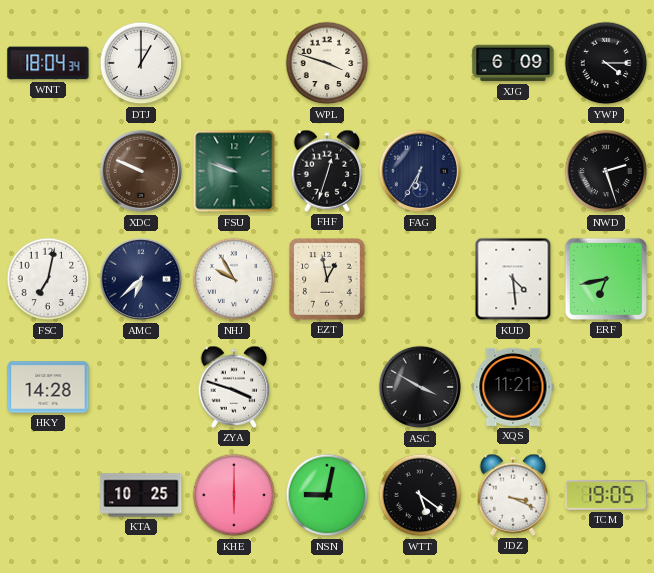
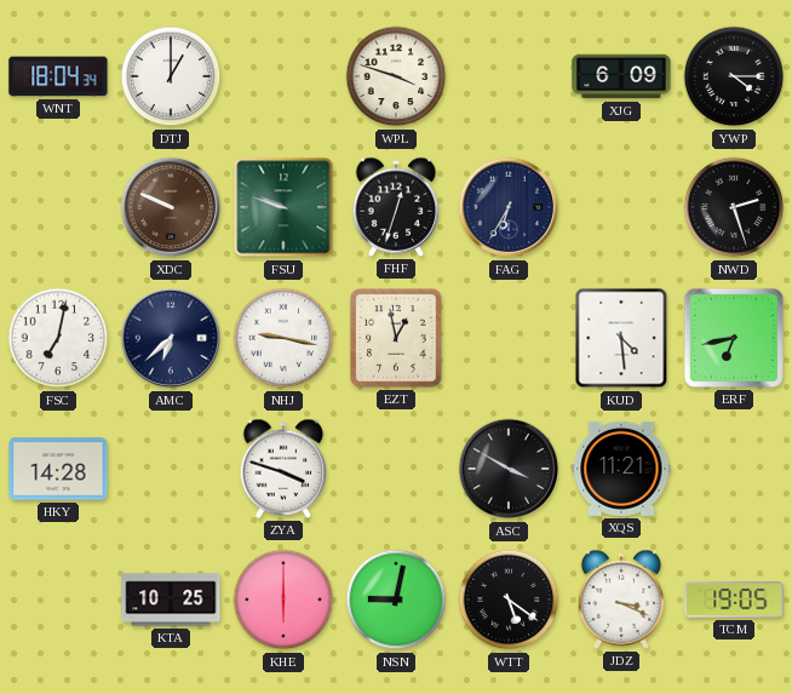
NHJ: 9:55 -> 9:17
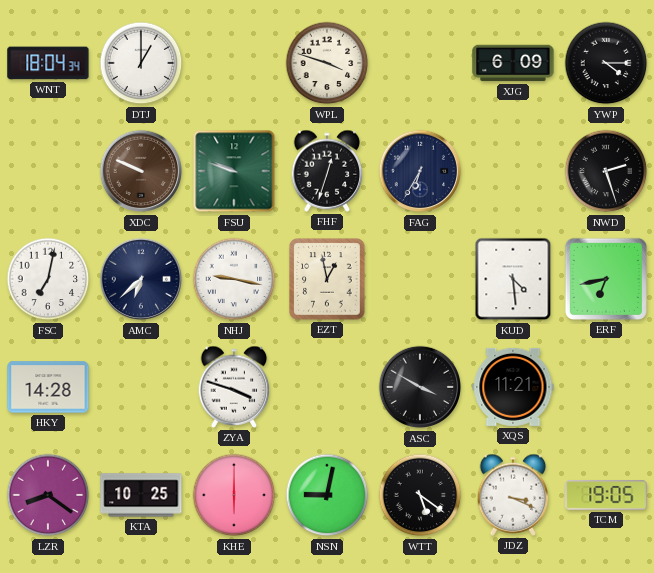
LZR: none -> 8:21
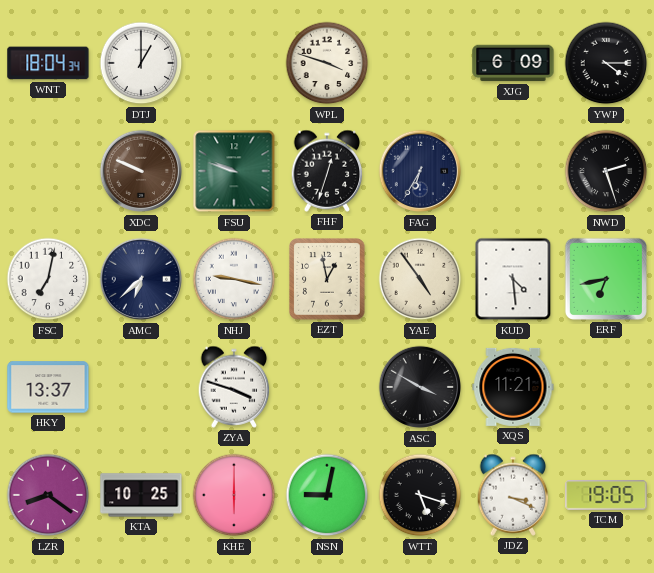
YAE: none -> 4:54
HKY: 14:28 -> 13:37
WTT: 5:21 -> 5:18
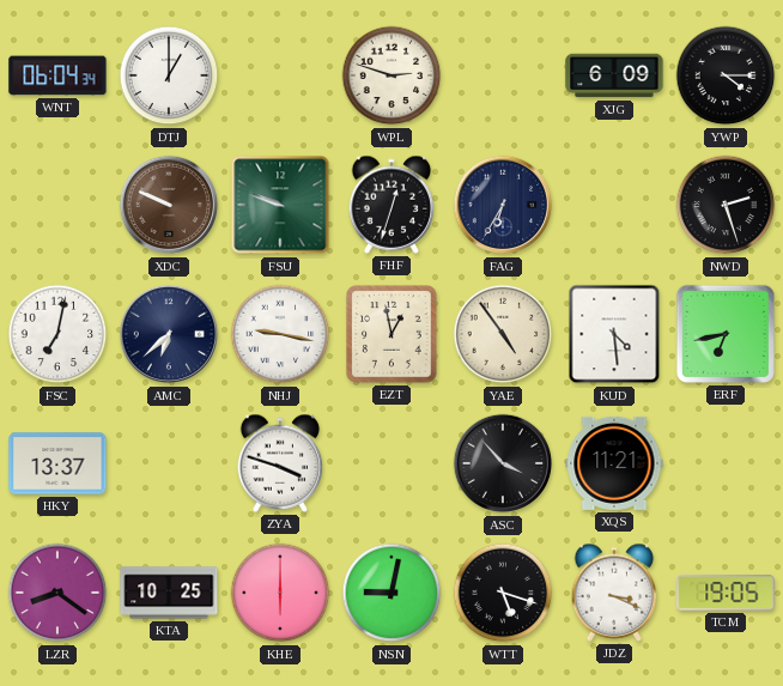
WNT: 18:04 -> 06:04
WPL: 3:48 -> 2:48
ASC: 3:50 -> 3:53
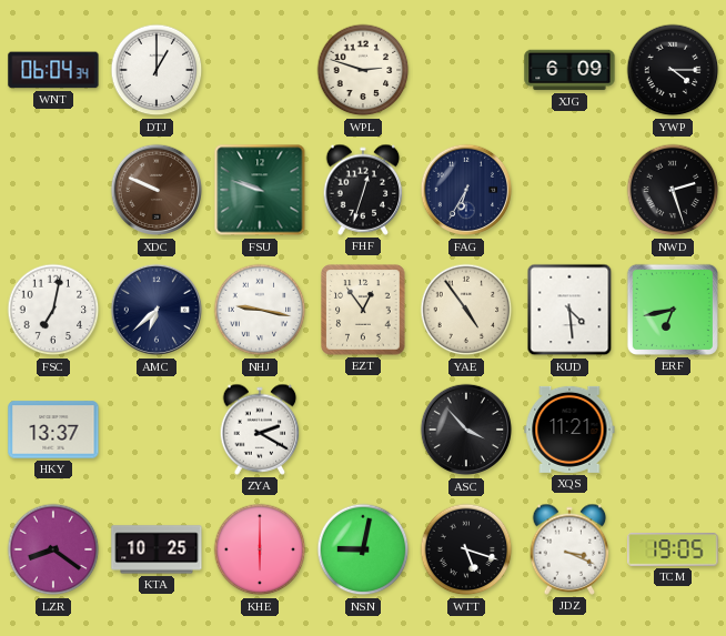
EZT: 12:58 -> 12:54
ZYA: 3:48 -> 2:20
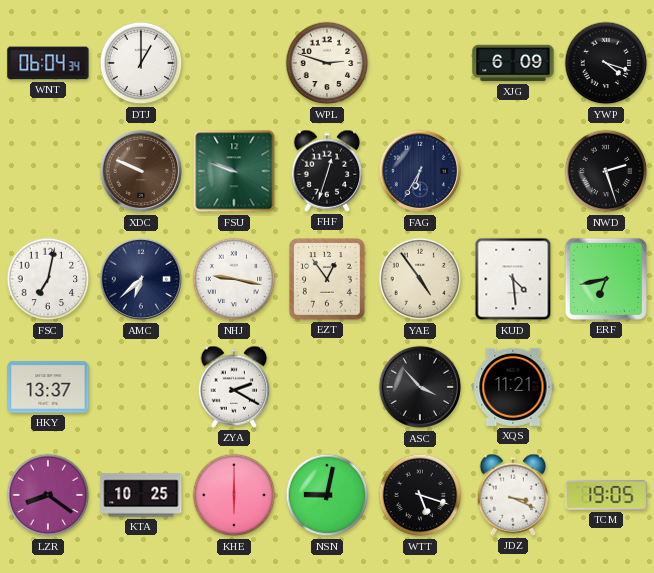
YWP: 4:15 -> 4:18
